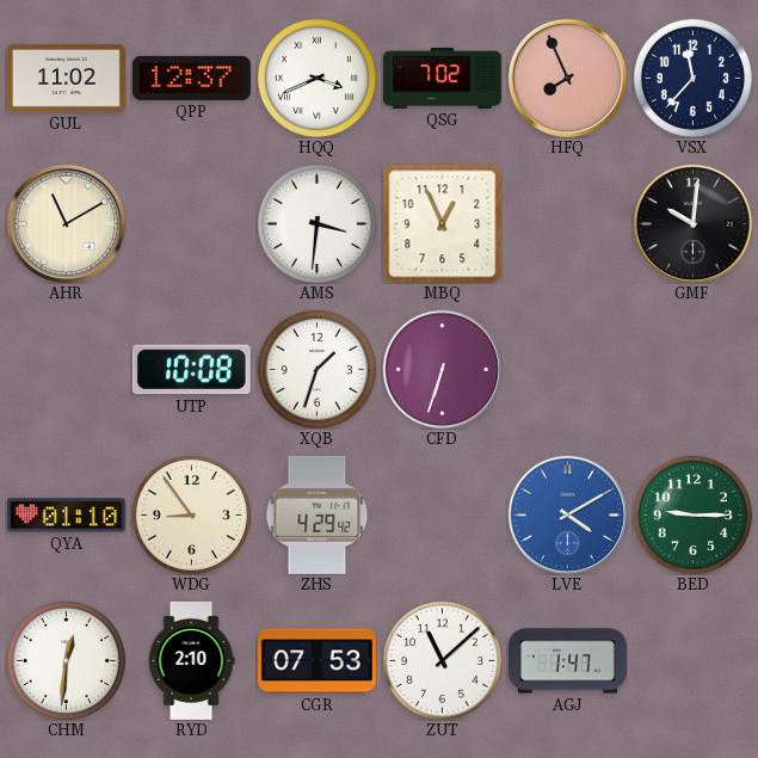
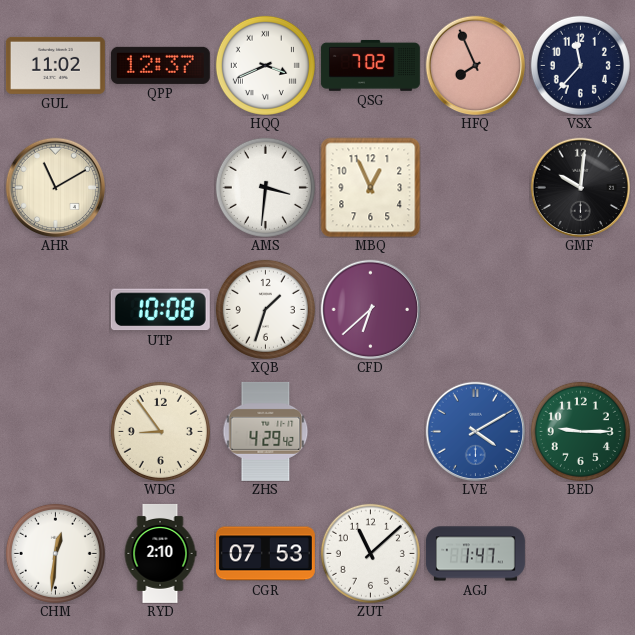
CFD: 6:33 -> 6:38
QYA: 01:10 -> none
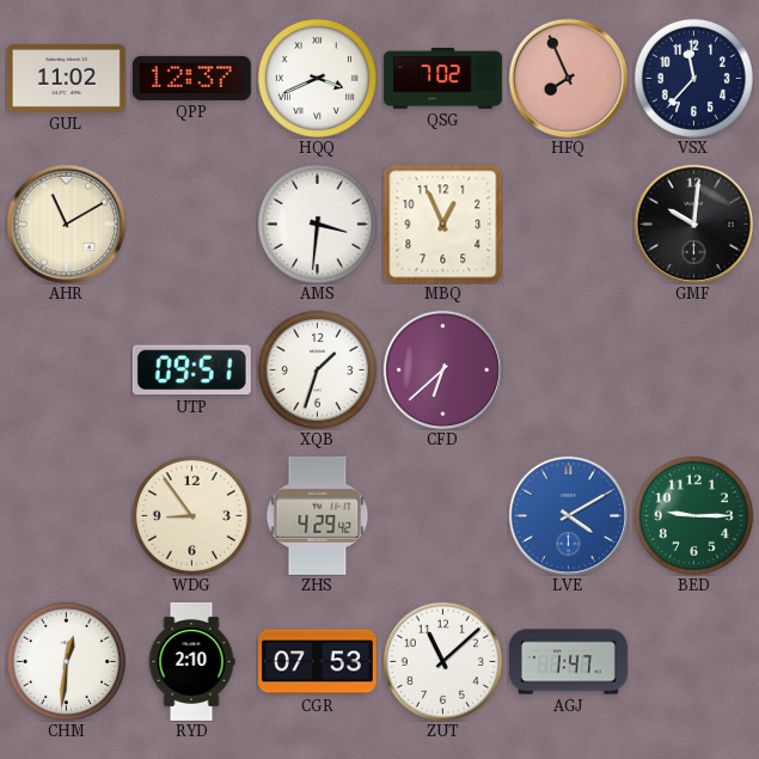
UTP: 10:08 -> 09:51
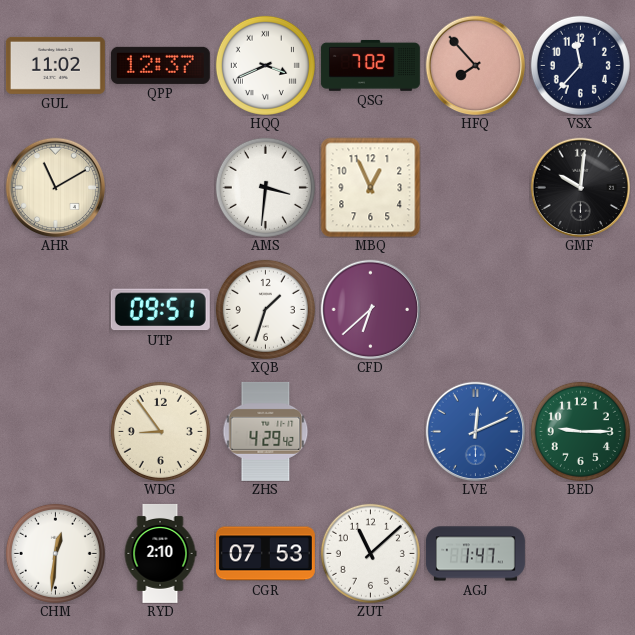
HFQ: 7:56 -> 7:53
LVE: 4:10 -> 12:11
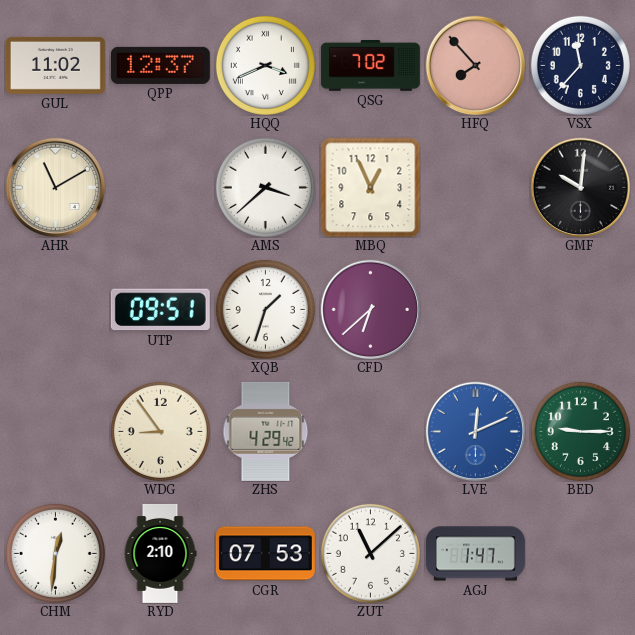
AMS: 3:31 -> 3:38
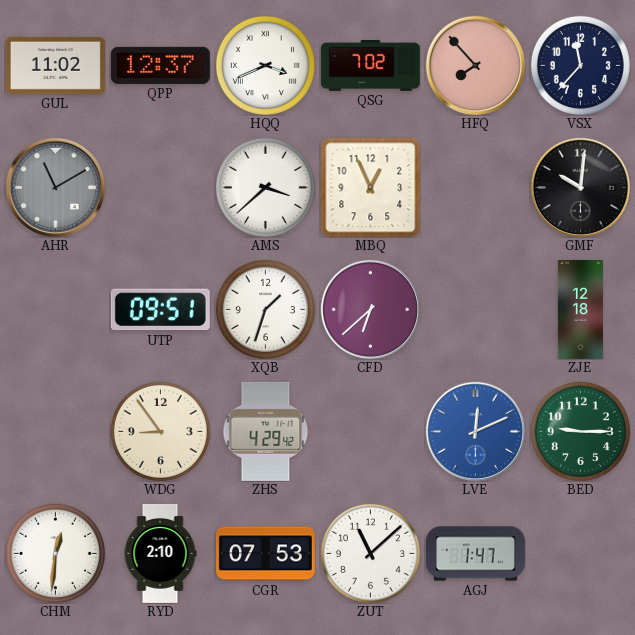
AHR dial: cream -> grey
ZJE: none -> 12:18
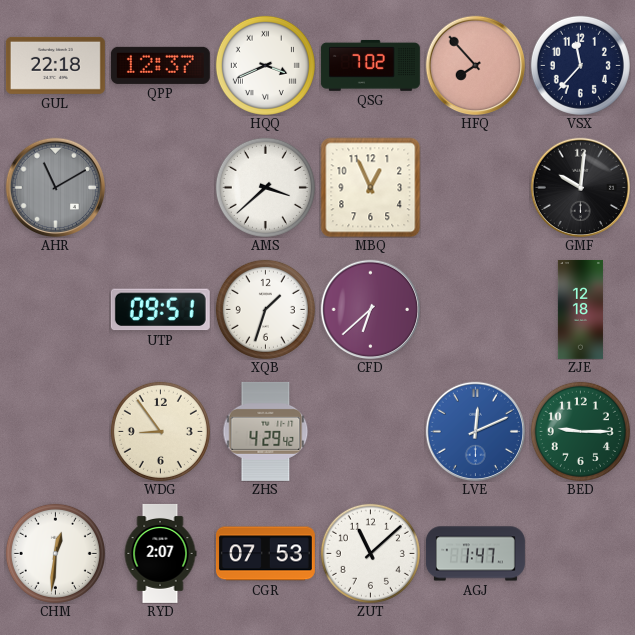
GUL: 11:02 -> 22:18
RYD: 2:10 -> 2:07
